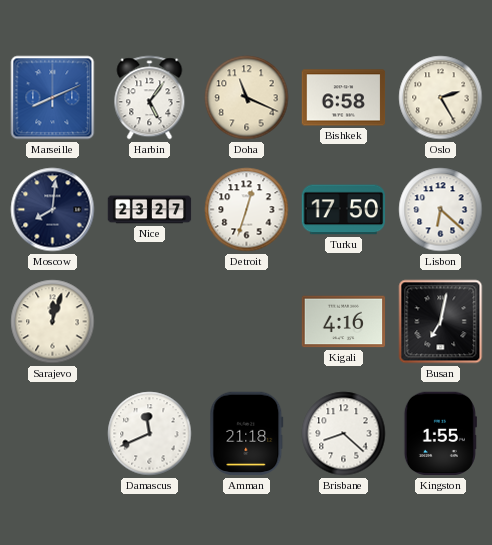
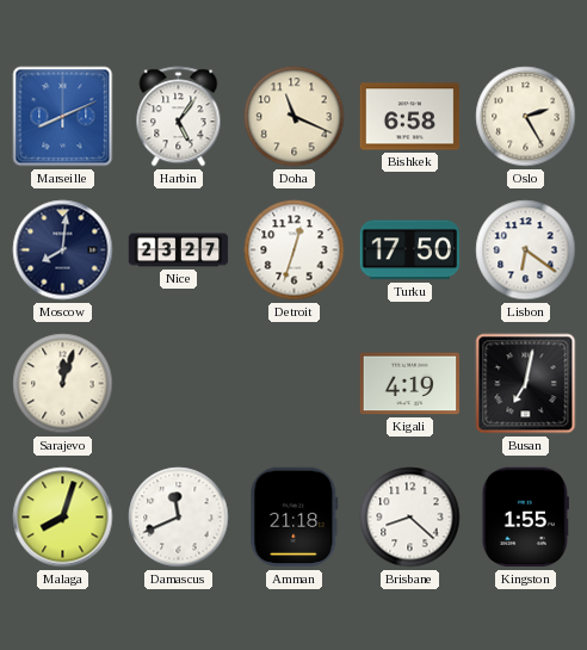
Lisbon: 6:22 -> 6:21
Kigali: 4:16 -> 4:19
Malaga: none -> 8:03
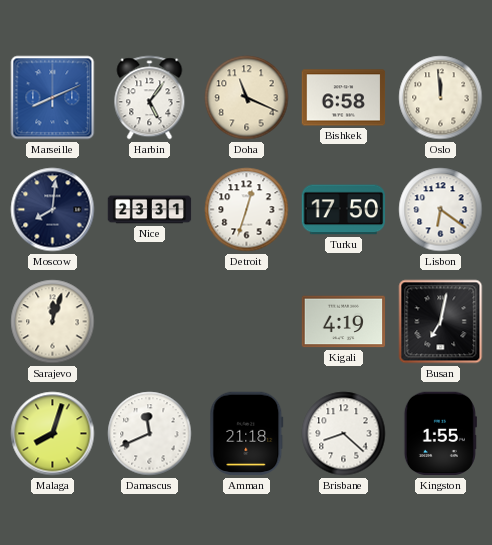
Oslo: 2:25 -> 11:59
Nice: 23:27 -> 23:31
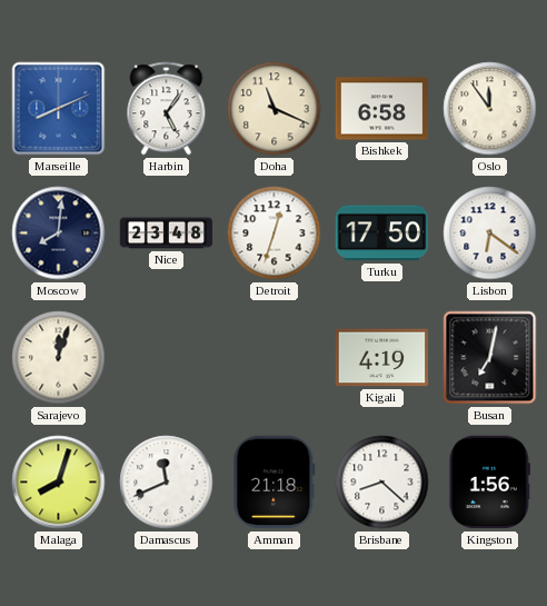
Oslo: 11:59 -> 11:54
Nice: 23:31 -> 23:48
Kingston: 1:55 -> 1:56
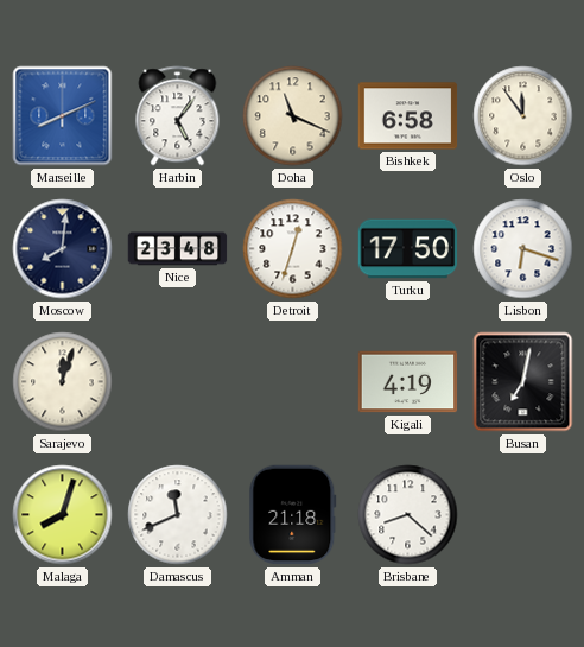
Lisbon: 6:21 -> 6:18
Kingston: 1:56 -> none
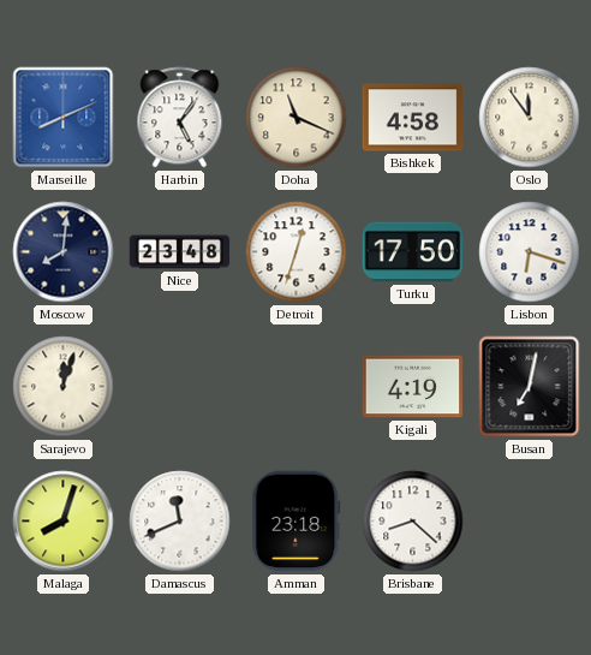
Bishkek: 6:58 -> 4:58
Amman: 21:18 -> 23:18
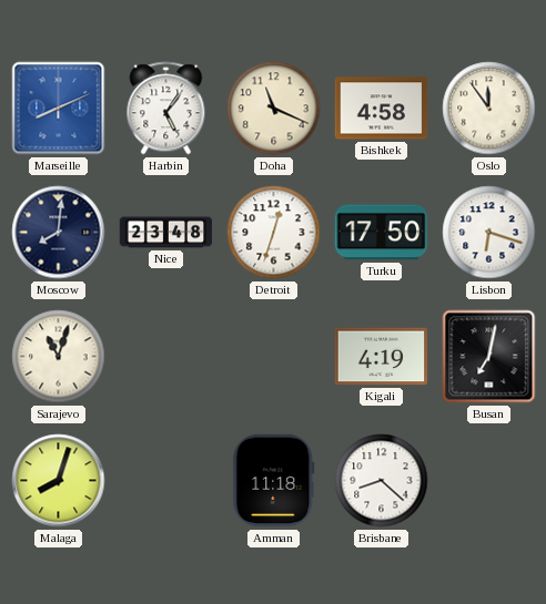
Sarajevo: 12:03 -> 11:03
Damascus: 11:41 -> none
Amman: 23:18 -> 11:18
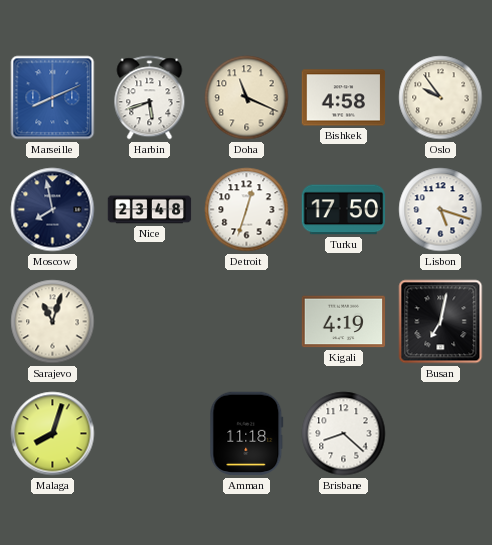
Harbin: 5:06 -> 5:42
Oslo: 11:54 -> 9:54
Moscow: 8:01 -> 7:58
Lisbon: 6:18 -> 5:18
